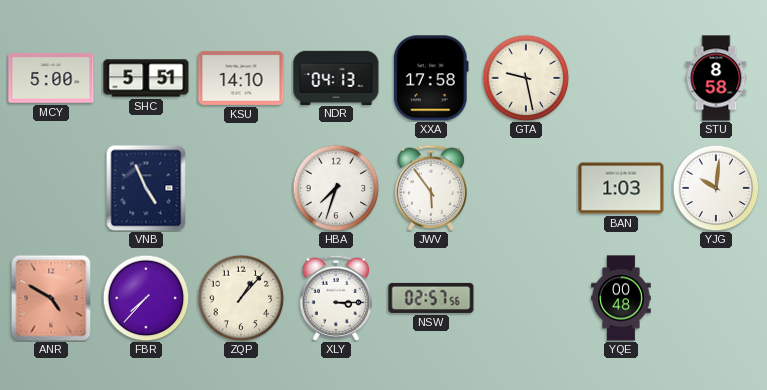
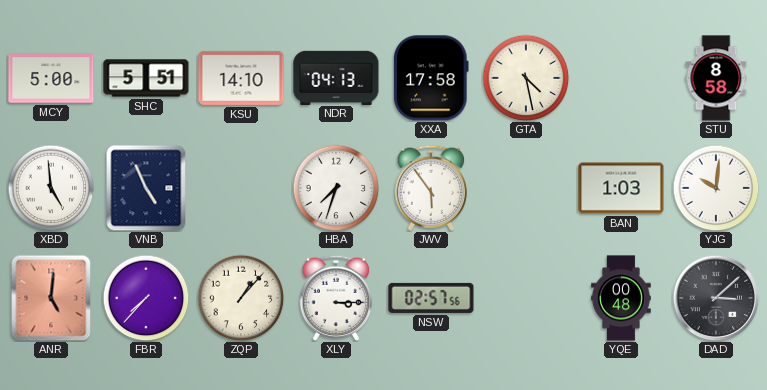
GTA: 9:28 -> 4:28
XBD: none -> 4:59
ANR: 4:50 -> 5:01
DAD: none -> 3:08
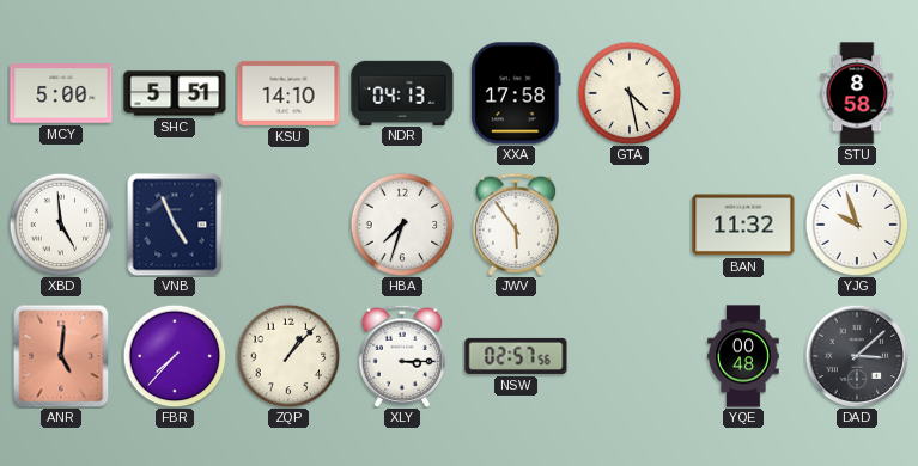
BAN: 1:03 -> 11:32
YJG: 10:01 -> 9:57
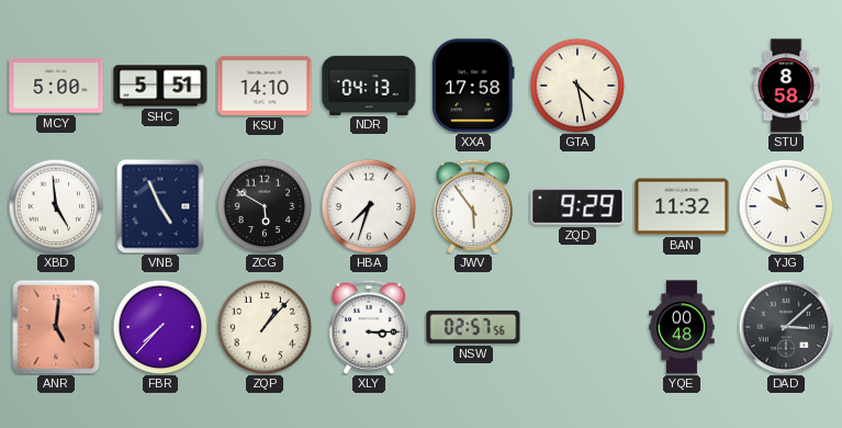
ZCG: none -> 5:50
ZQD: none -> 9:29
